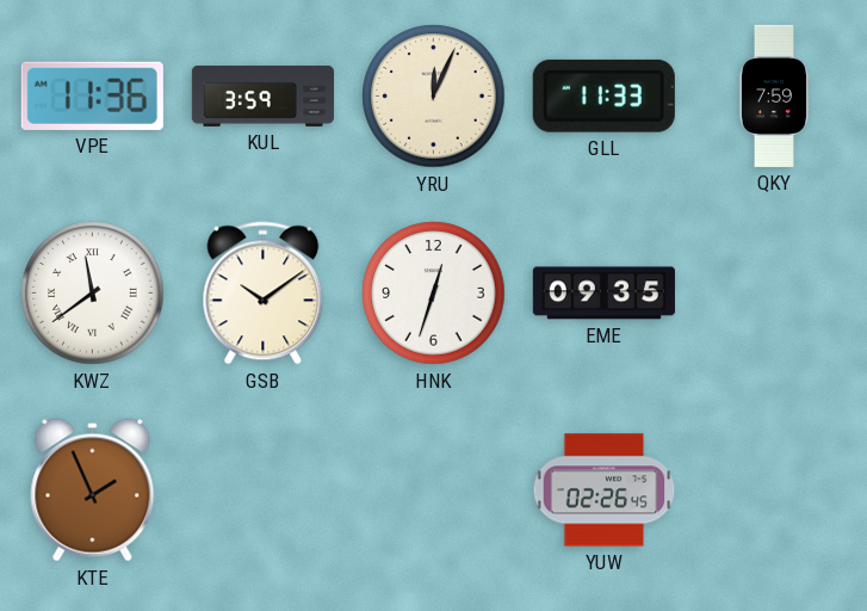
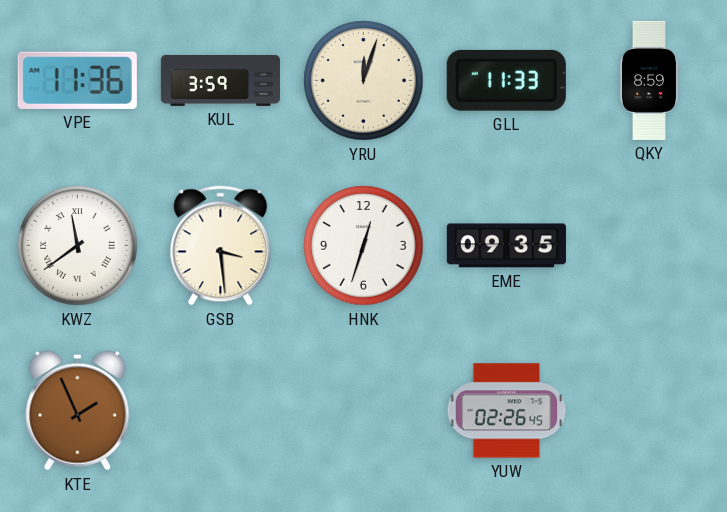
YRU: 12:04 -> 12:03
QKY: 7:59 -> 8:59
GSB: 10:09 -> 3:29
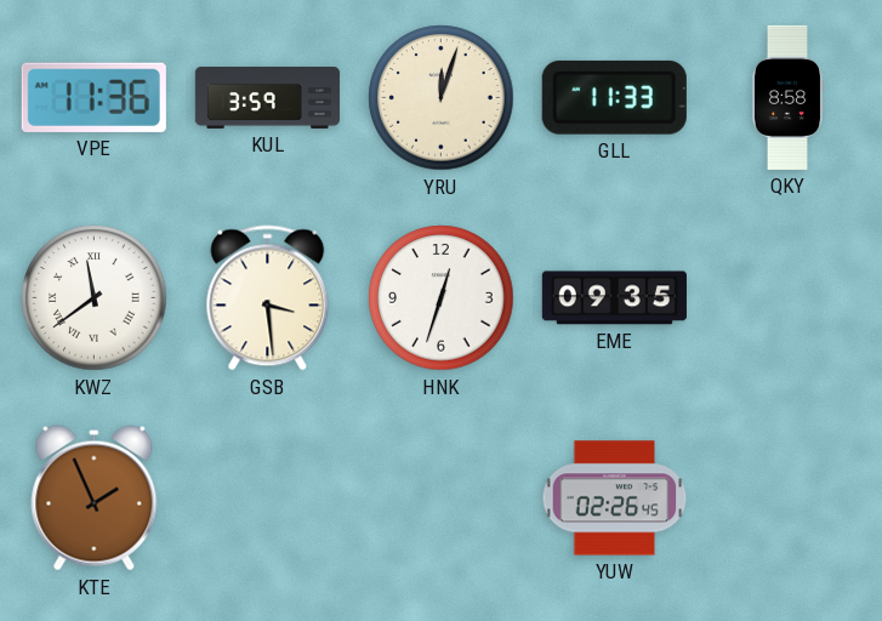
QKY: 8:59 -> 8:58
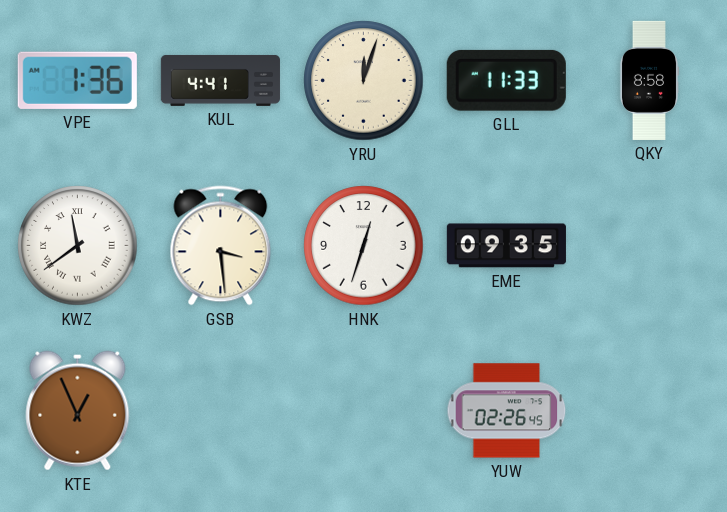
VPE: 11:36 -> 1:36
KUL: 3:59 -> 4:41
KTE: 1:56 -> 12:56
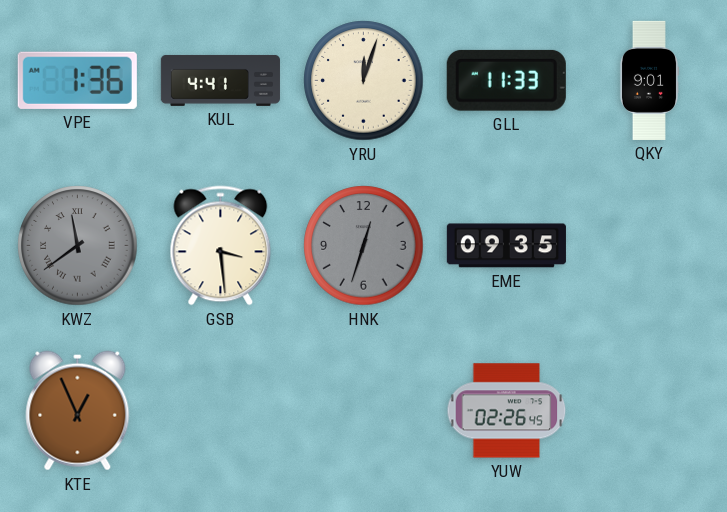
QKY: 8:58 -> 9:01
KWZ dial: white -> grey
HNK dial: white -> grey
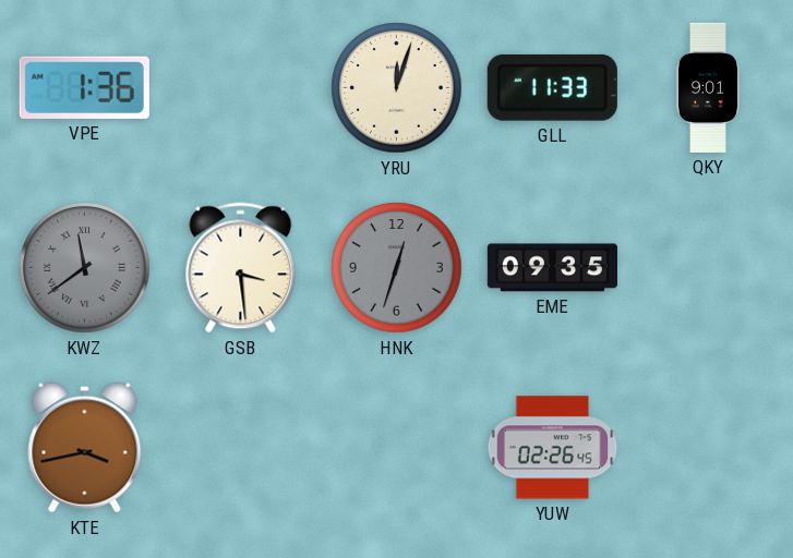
KUL: 4:41 -> none
KTE: 12:56 -> 3:43
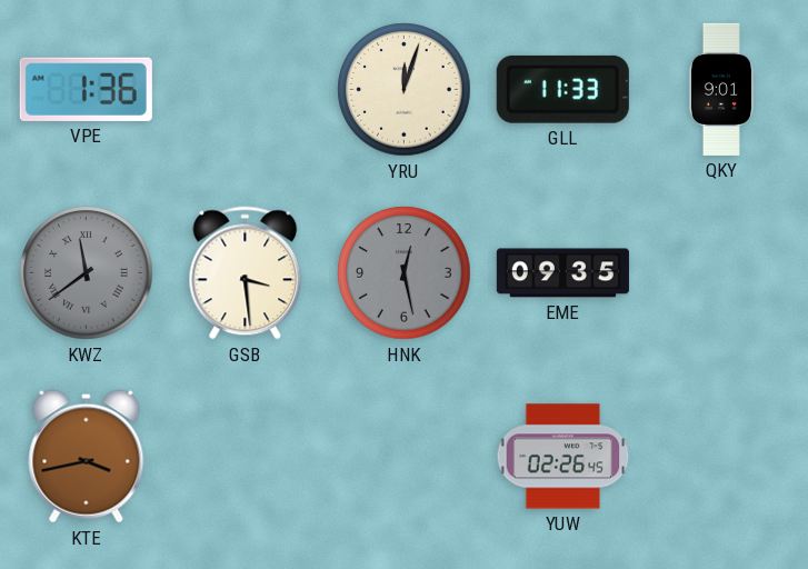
HNK: 12:33 -> 12:28
